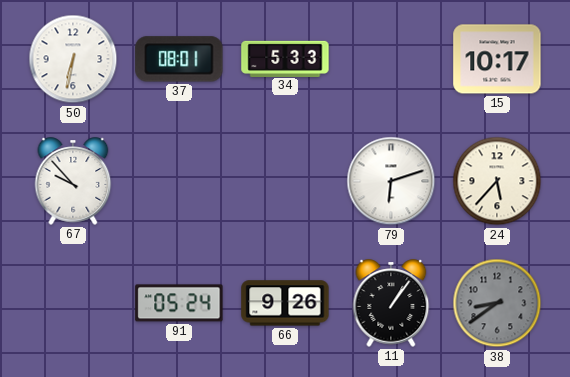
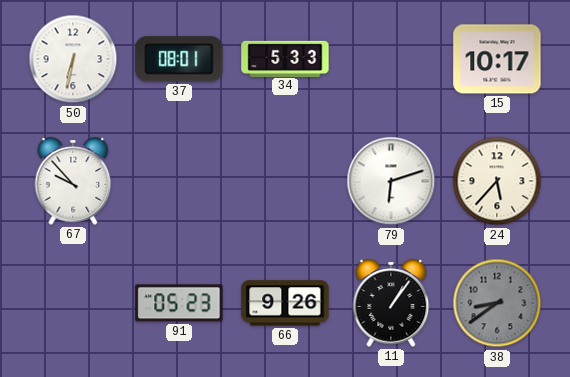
91: 05:24 -> 05:23
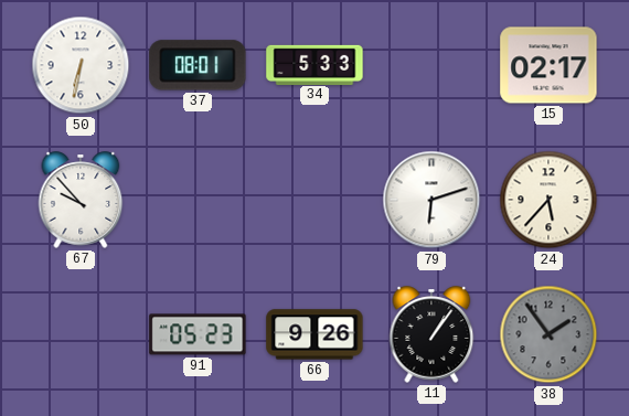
15: 10:17 -> 02:17
38: 8:39 -> 1:54
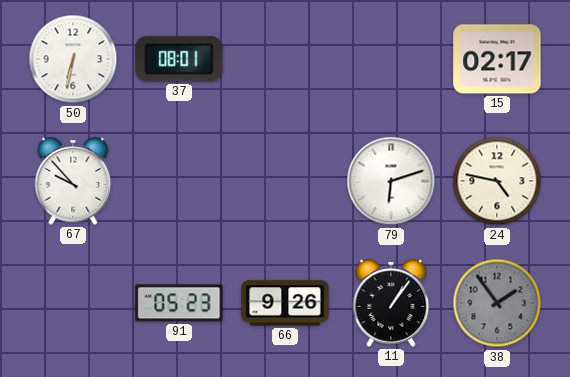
34: 5:33 -> none
24: 5:37 -> 4:47
